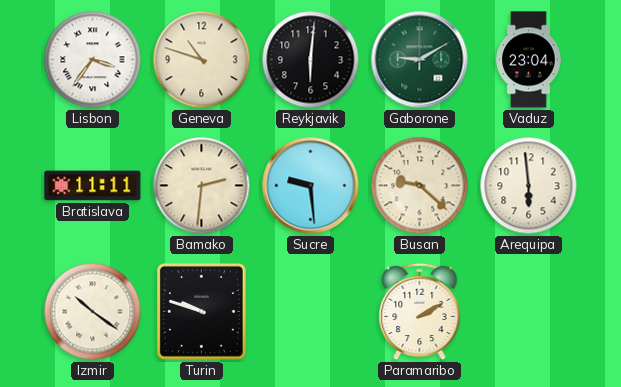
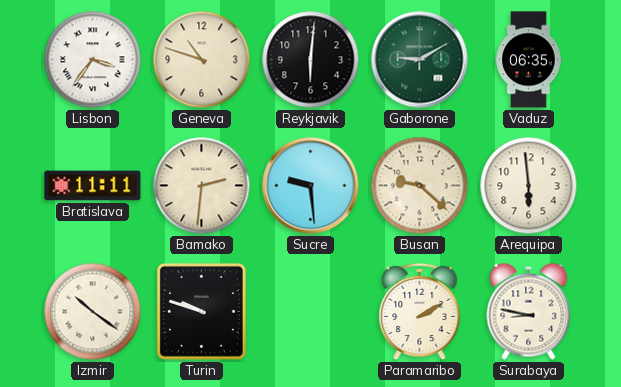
Vaduz: 23:04 -> 06:35
Surabaya: none -> 8:47
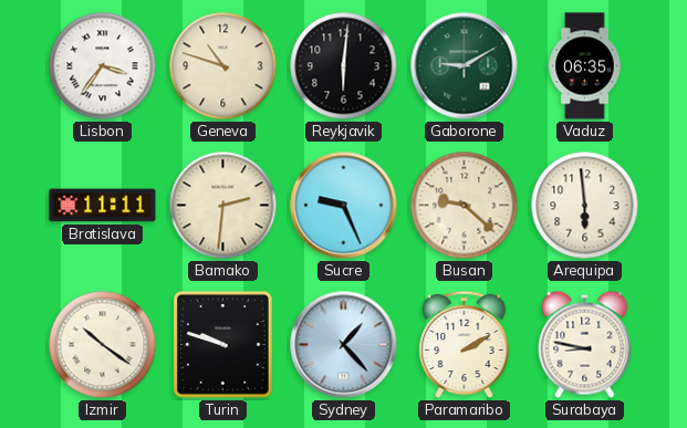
Sucre: 9:29 -> 9:26
Sydney: none -> 1:23
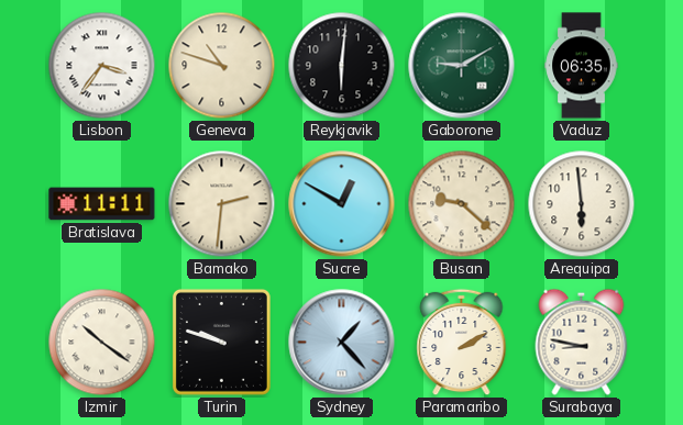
Sucre: 9:26 -> 12:50
